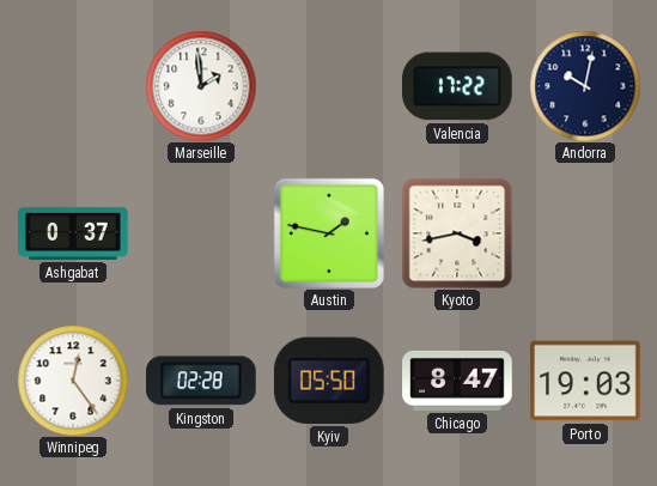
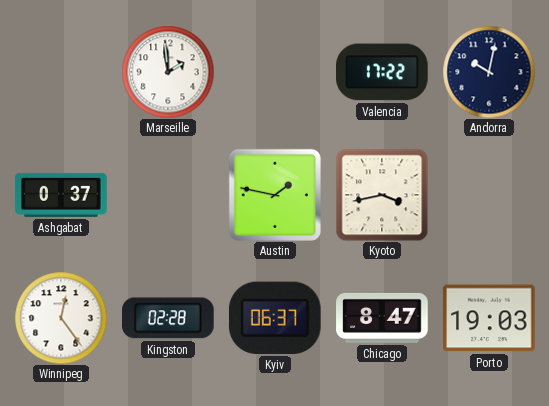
Kyiv: 05:50 -> 06:37
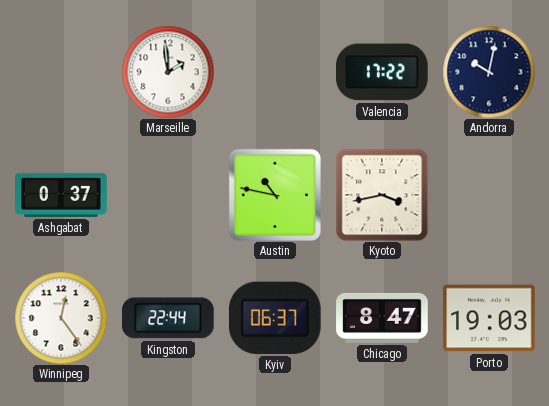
Austin: 1:47 -> 10:47
Kingston: 02:28 -> 22:44
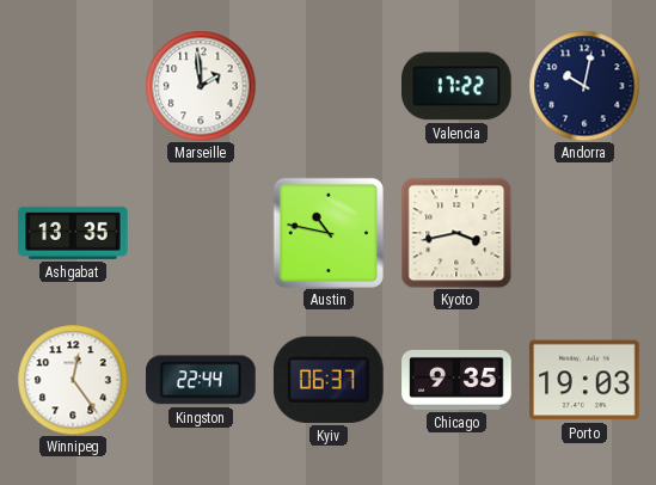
Ashgabat: 0:37 -> 13:35
Chicago: 8:47 -> 9:35
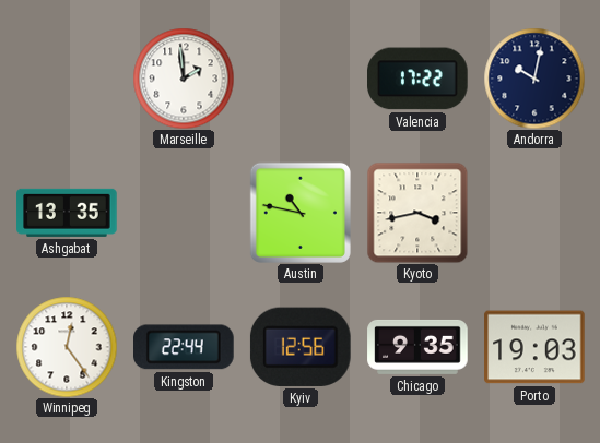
Kyiv: 06:37 -> 12:56
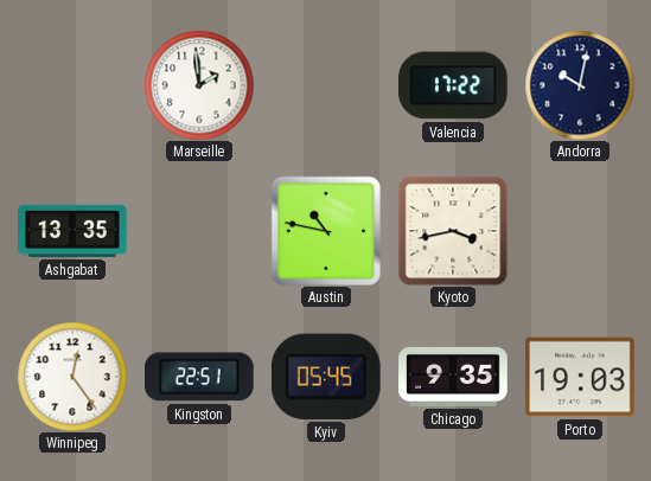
Kingston: 22:44 -> 22:51
Kyiv: 12:56 -> 05:45
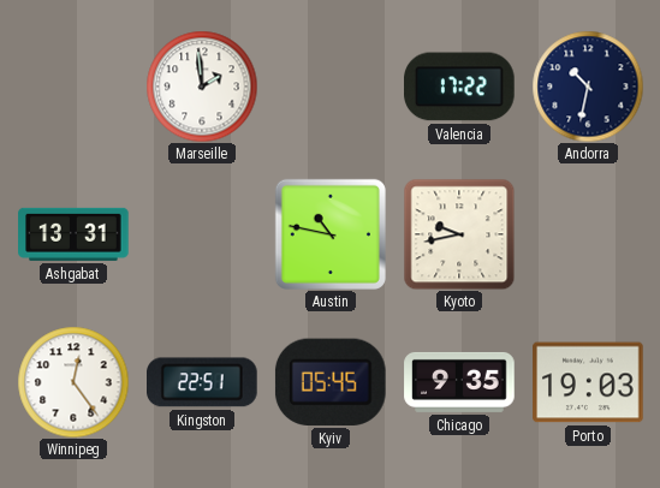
Andorra: 10:02 -> 10:32
Ashgabat: 13:35 -> 13:31
Kyoto: 3:43 -> 9:43
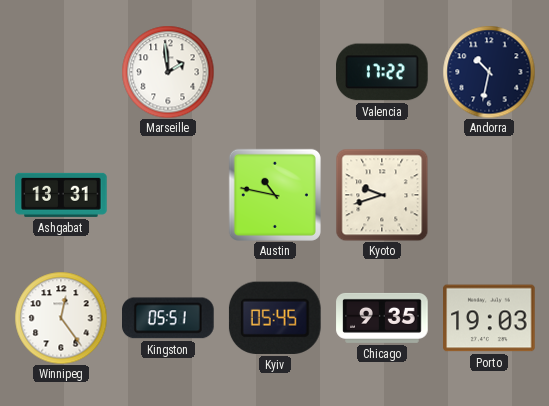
Kyoto: 9:43 -> 9:42
Kingston: 22:51 -> 05:51
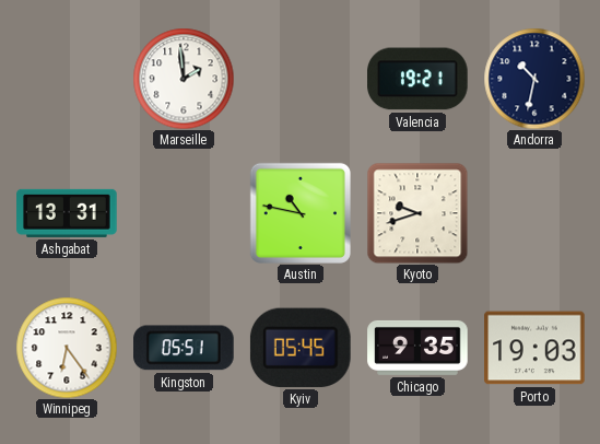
Valencia: 17:22 -> 19:21
Winnipeg: 12:24 -> 6:24
